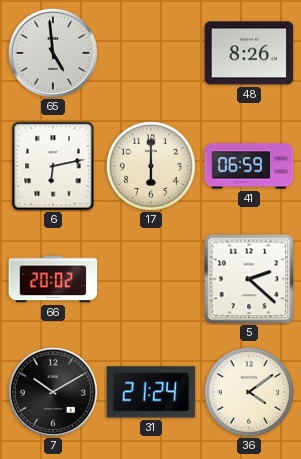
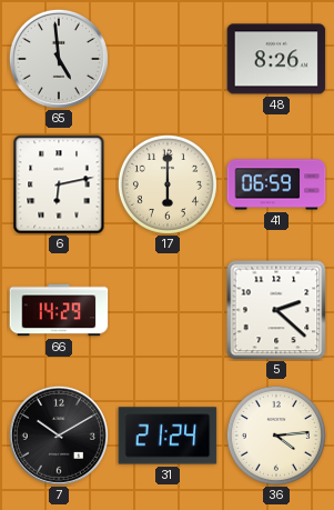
66: 20:02 -> 14:29
36: 4:09 -> 4:14
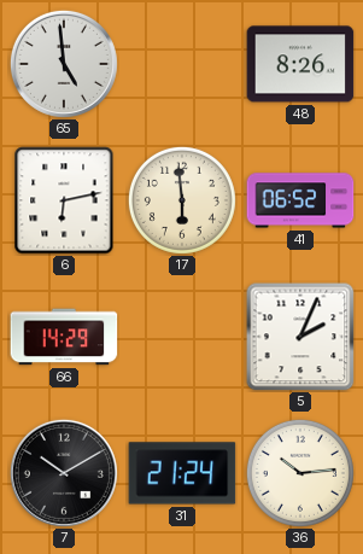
17: 6:00 -> 5:59
41: 06:59 -> 06:52
5: 2:22 -> 2:04
36: 4:14 -> 10:14
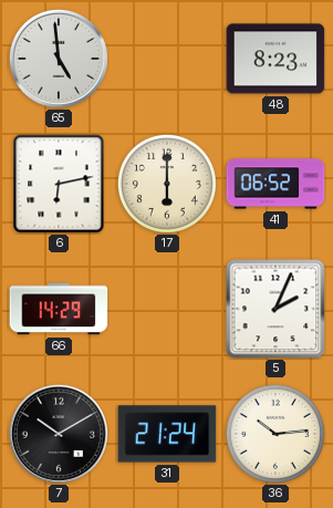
48: 8:26 -> 8:23
17: 5:59 -> 6:00
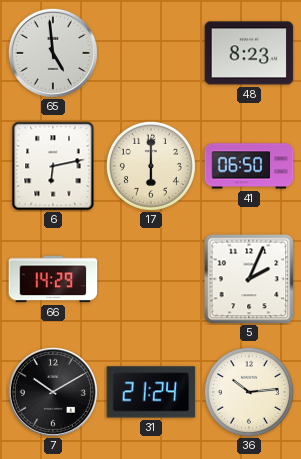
41: 06:52 -> 06:50
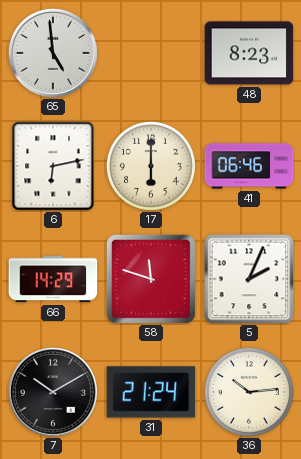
41: 06:50 -> 06:46
58: none -> 11:48
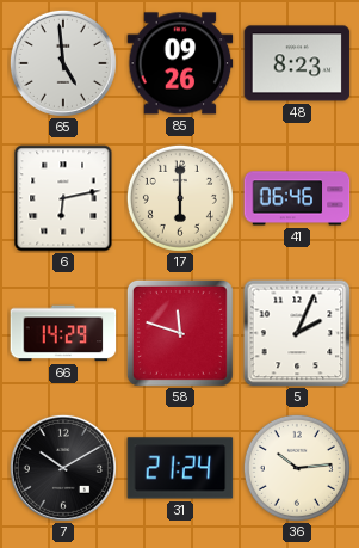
85: none -> 09:26
